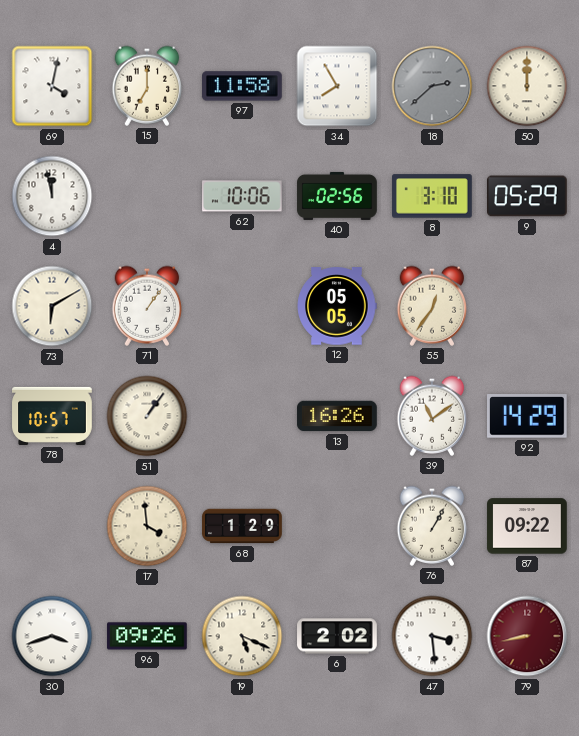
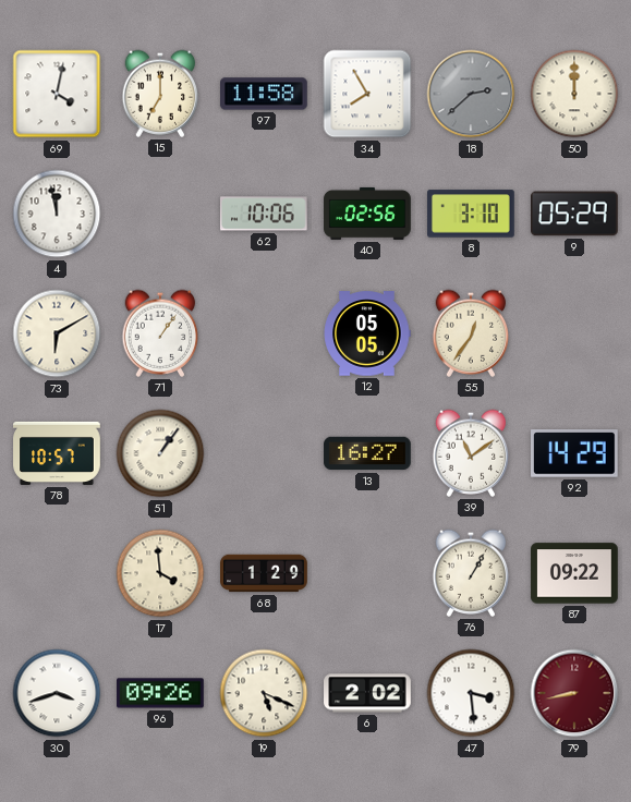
13: 16:26 -> 16:27
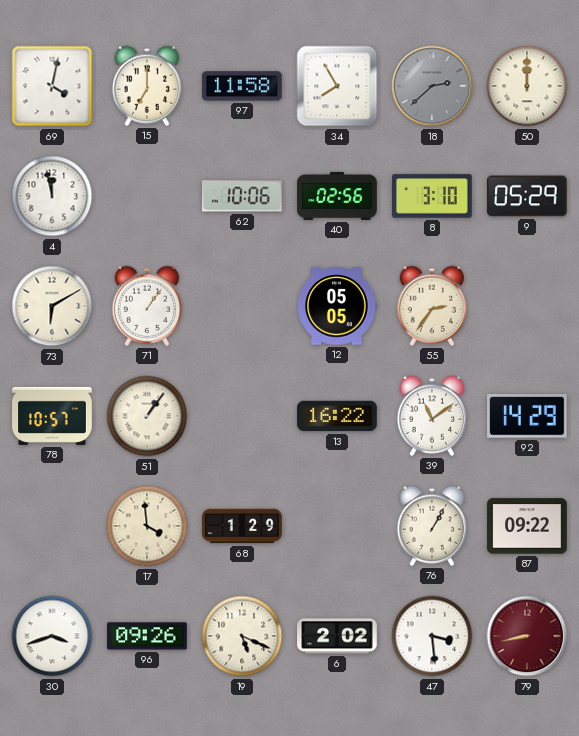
55: 12:36 -> 2:36
13: 16:27 -> 16:22
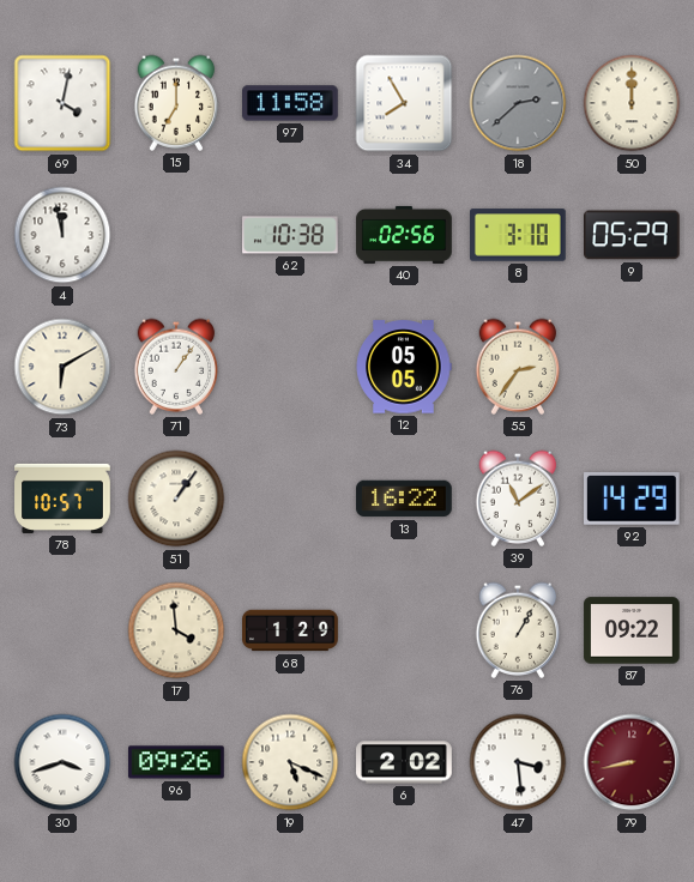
62: 10:06 -> 10:38
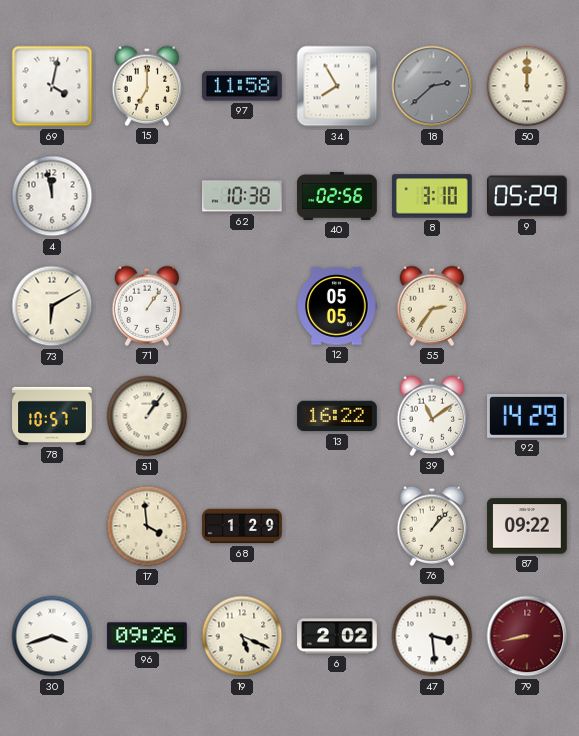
76: 1:05 -> 1:07
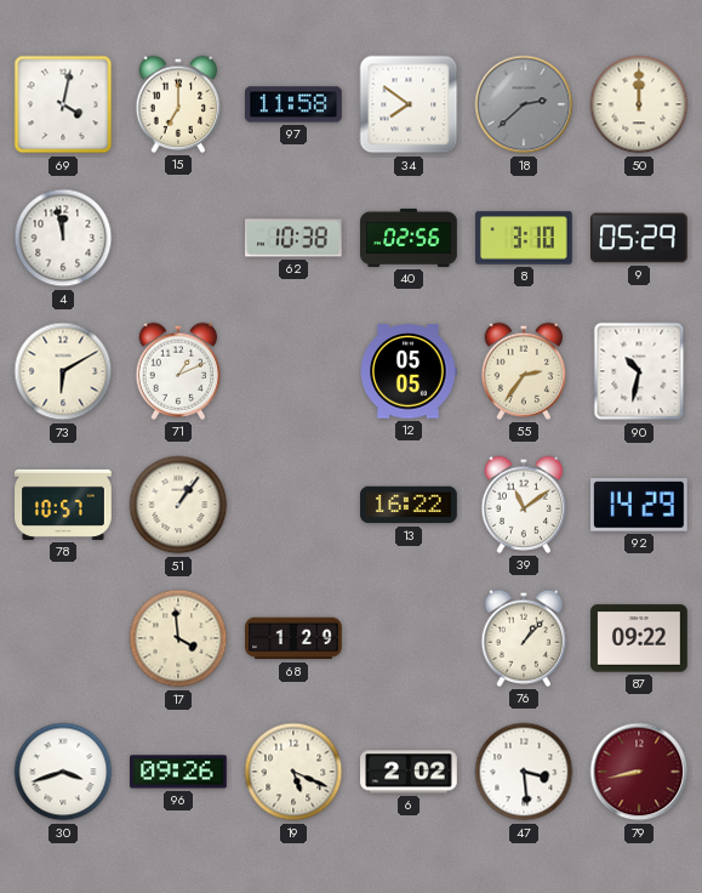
34: 7:55 -> 7:51
71: 1:06 -> 1:11
90: none -> 10:32
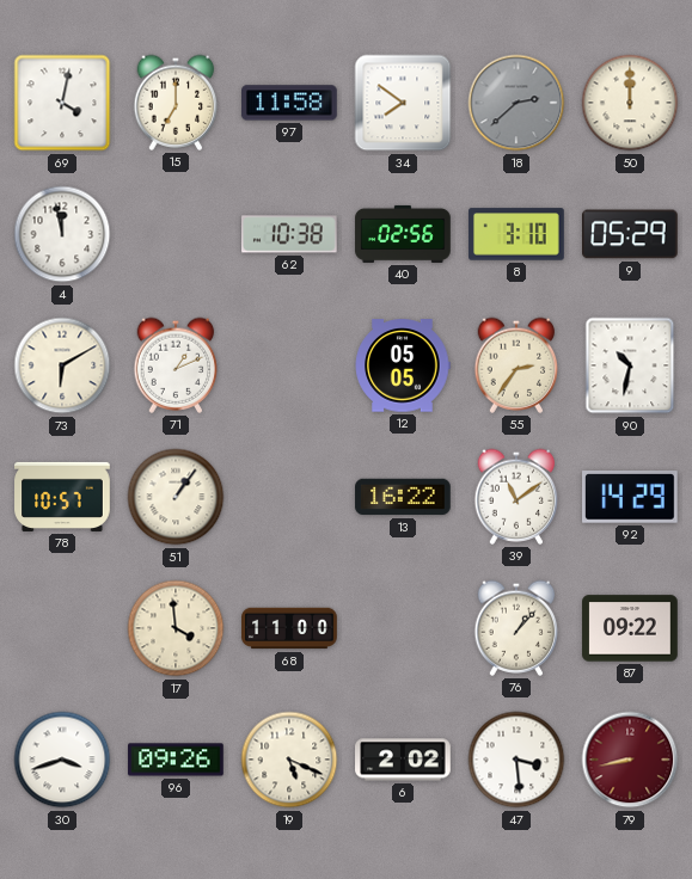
68: 1:29 -> 11:00
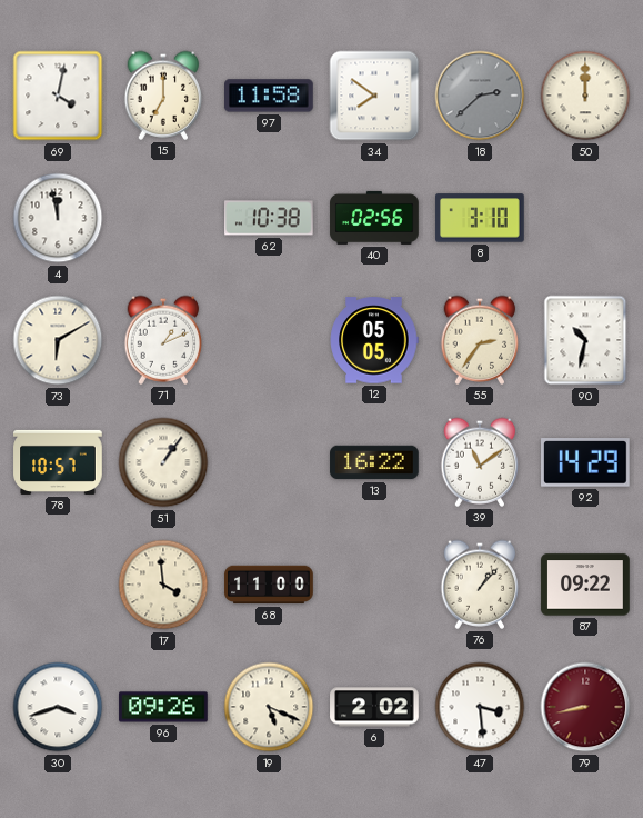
9: 05:29 -> none
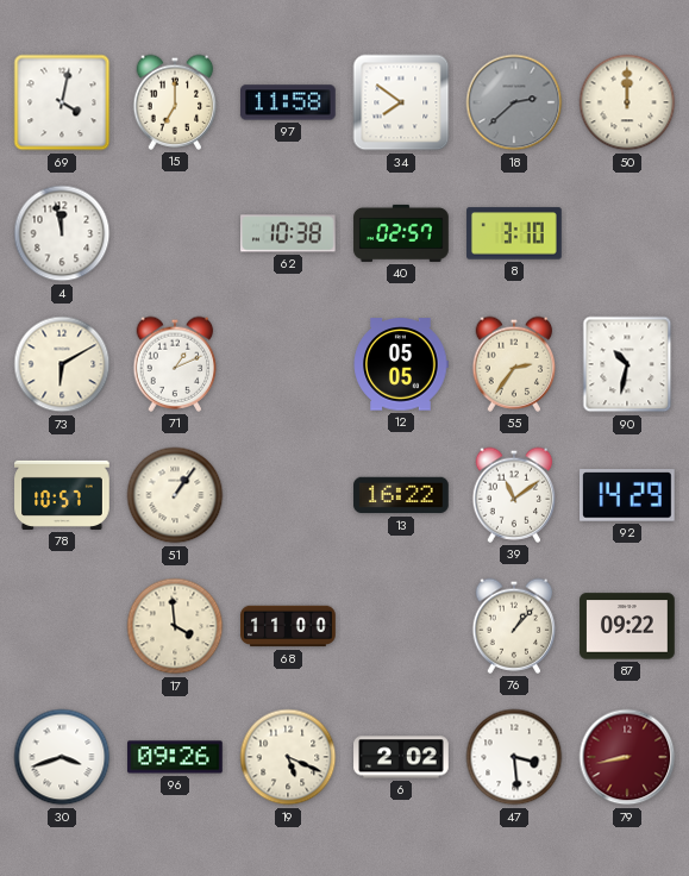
40: 02:56 -> 02:57
